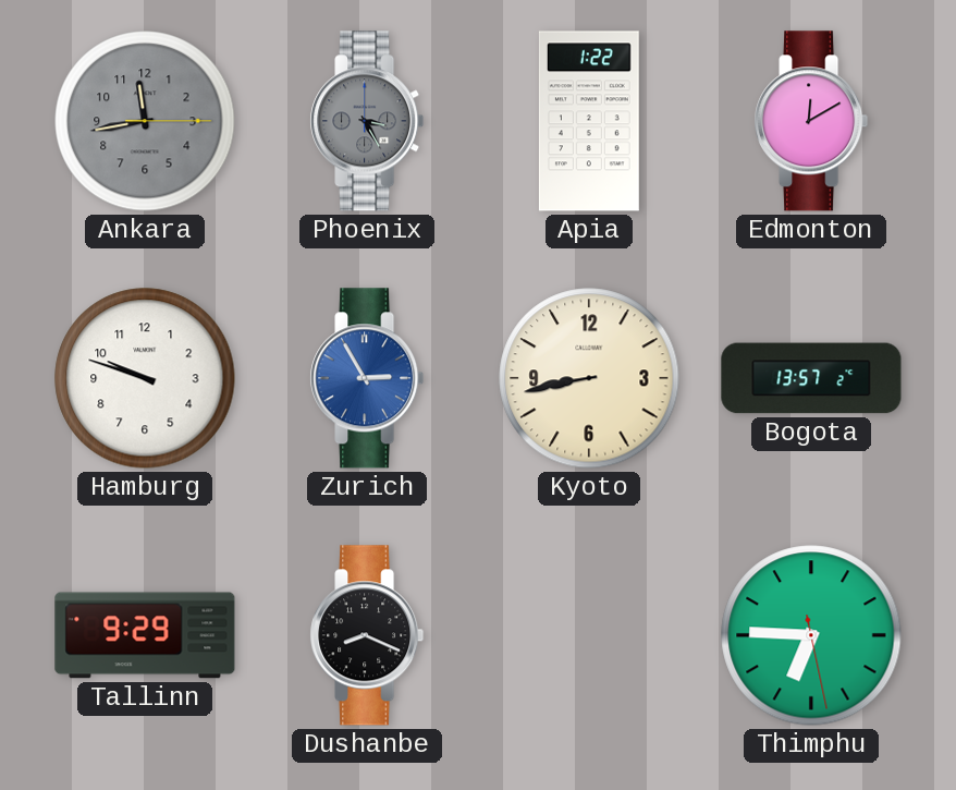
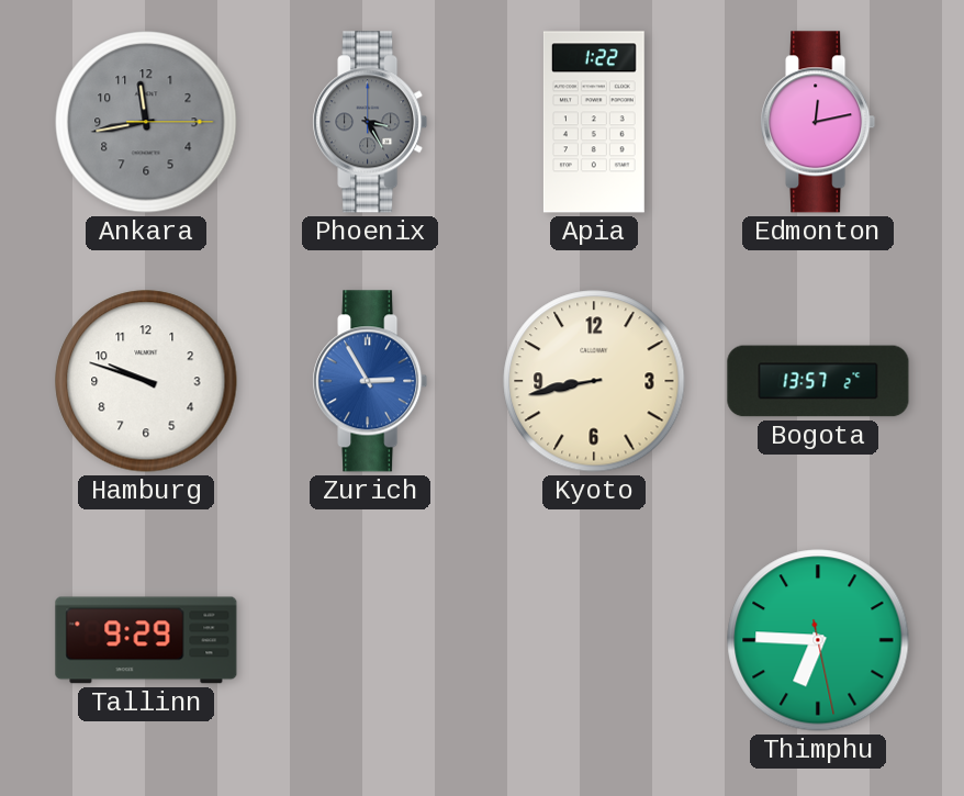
Edmonton: 12:10 -> 12:13
Dushanbe: 8:19 -> none
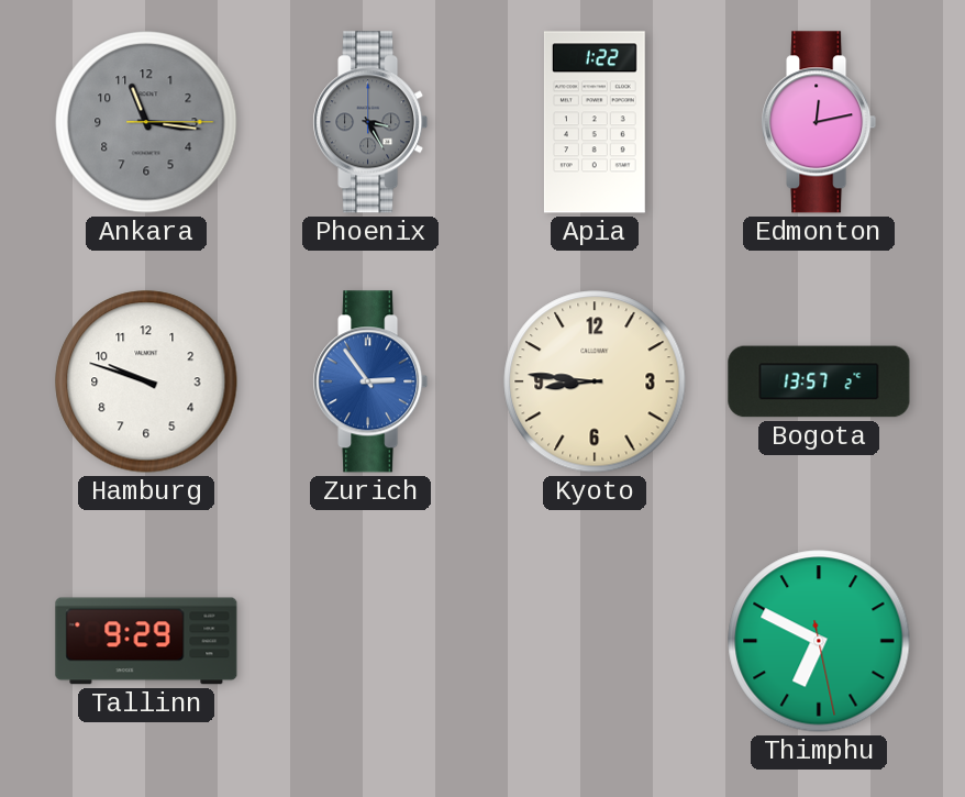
Ankara: 11:43 -> 11:16
Zurich: 2:55 -> 2:54
Kyoto: 8:43 -> 8:46
Thimphu: 6:45 -> 6:49
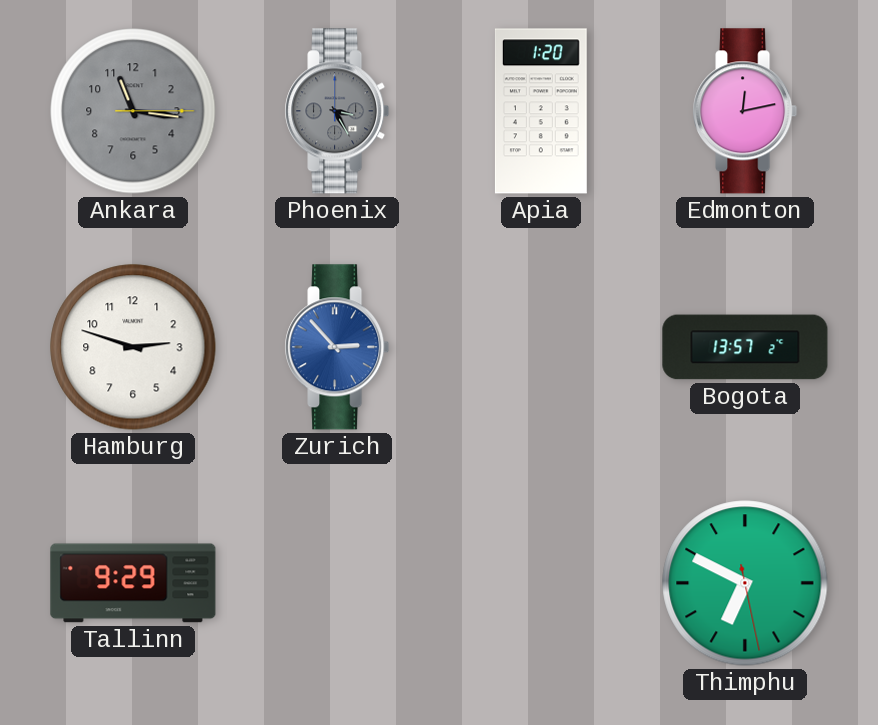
Apia: 1:22 -> 1:20
Hamburg: 9:48 -> 2:48
Zurich: 2:54 -> 2:53
Kyoto: 8:46 -> none
